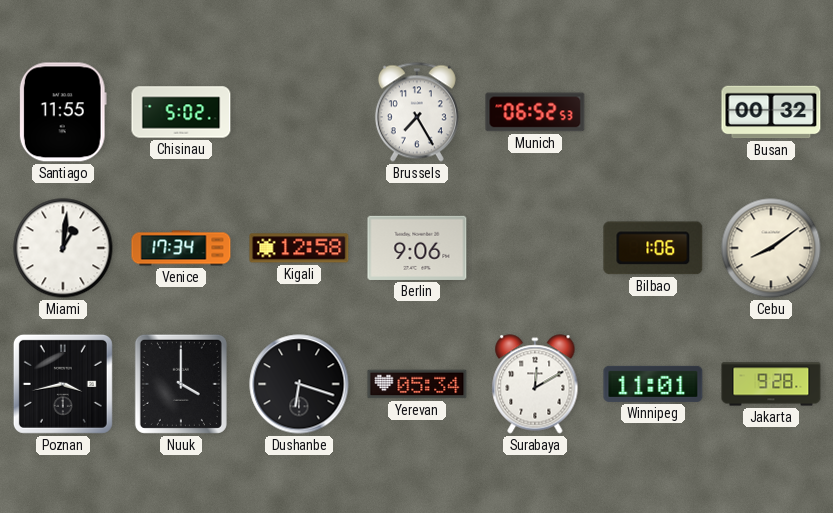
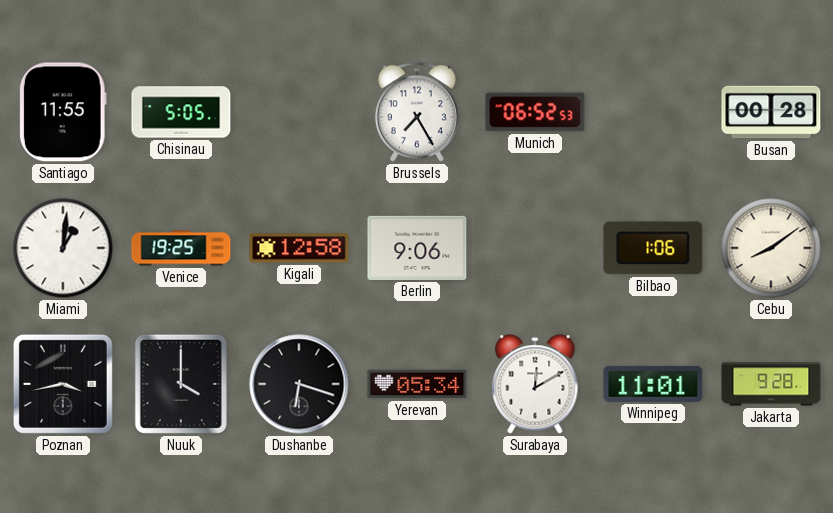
Chisinau: 5:02 -> 5:05
Busan: 00:32 -> 00:28
Venice: 17:34 -> 19:25
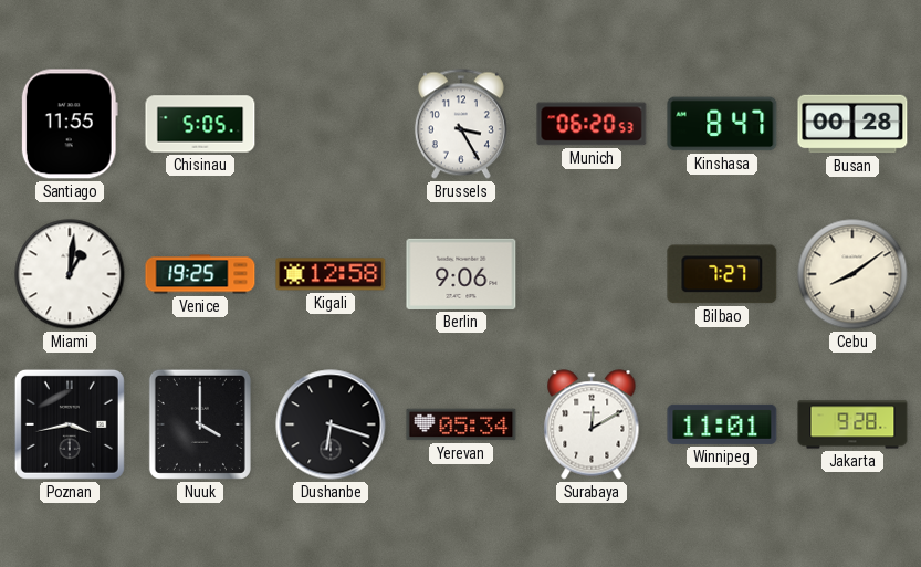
Brussels: 7:25 -> 3:25
Munich: 06:52 -> 06:20
Kinshasa: none -> 8:47
Bilbao: 1:06 -> 7:27
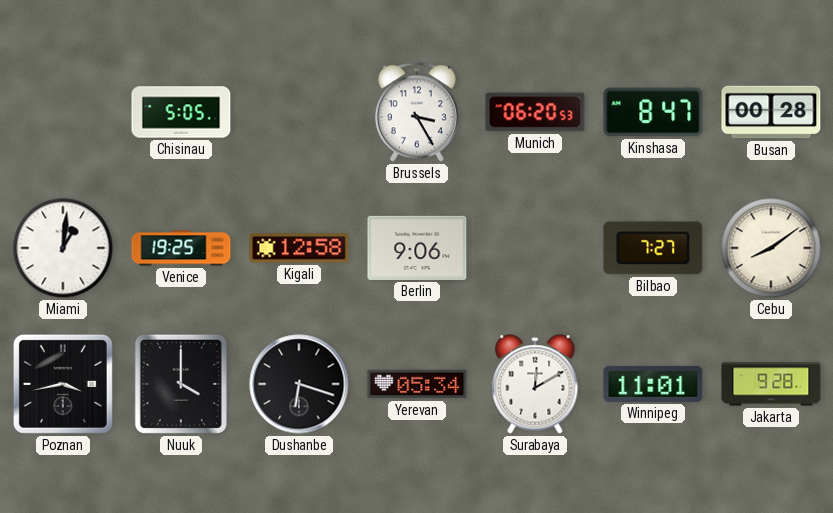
Santiago: 11:55 -> none
